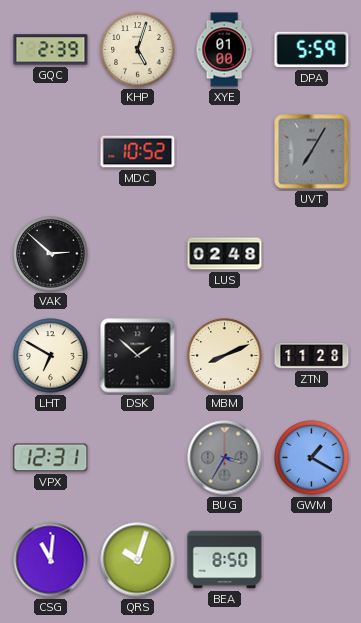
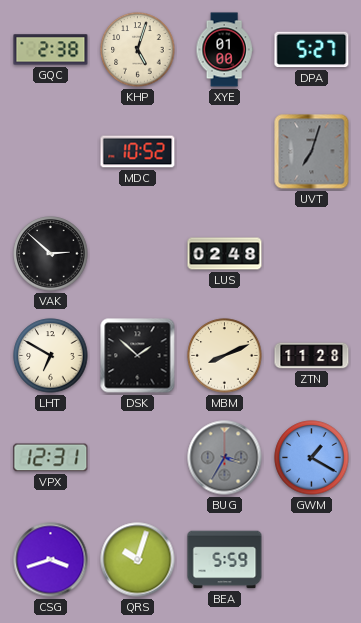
GQC: 2:39 -> 2:38
DPA: 5:59 -> 5:27
UVT: 7:05 -> 7:03
CSG: 11:01 -> 3:42
BEA: 8:50 -> 5:59
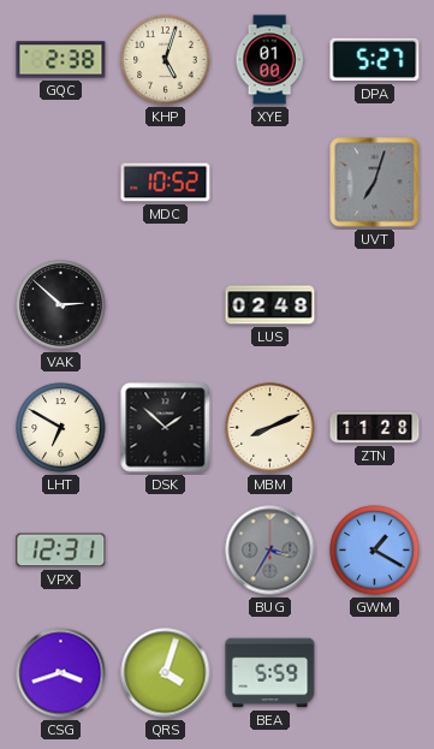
QRS: 10:03 -> 4:03
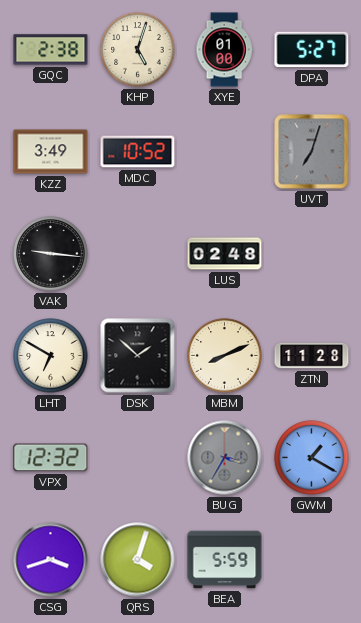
KZZ: none -> 3:49
VAK: 2:52 -> 9:16
VPX: 12:31 -> 12:32
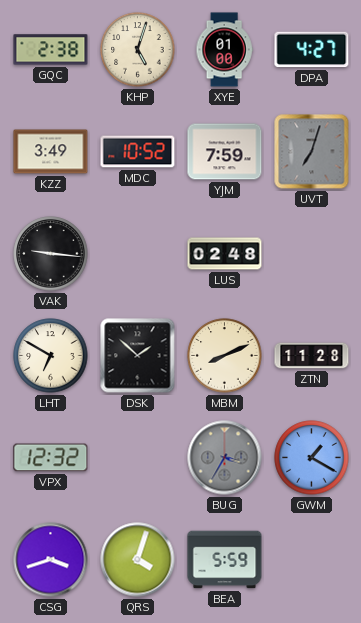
DPA: 5:27 -> 4:27
YJM: none -> 7:59
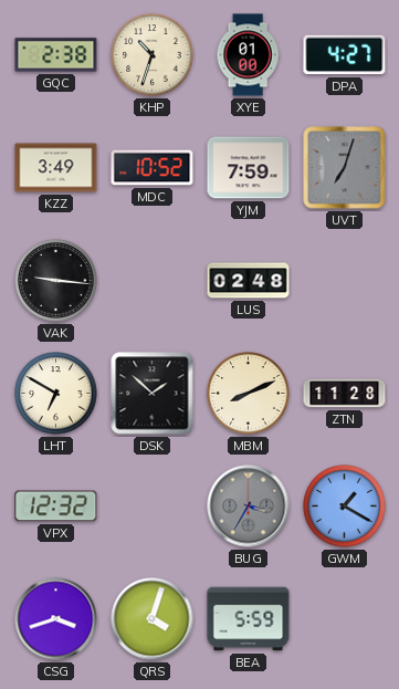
KHP: 5:03 -> 10:33
